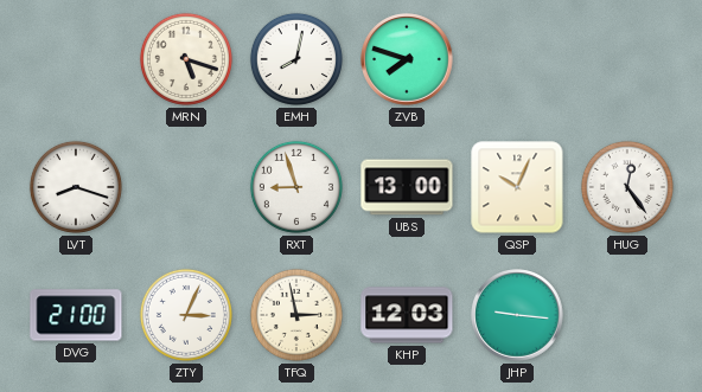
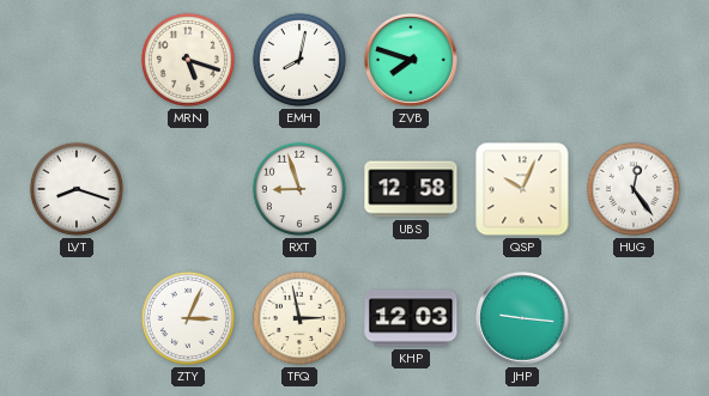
UBS: 13:00 -> 12:58
DVG: 21:00 -> none
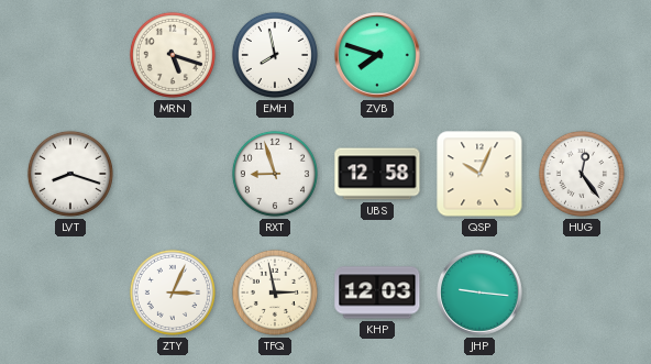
EMH: 8:02 -> 7:58
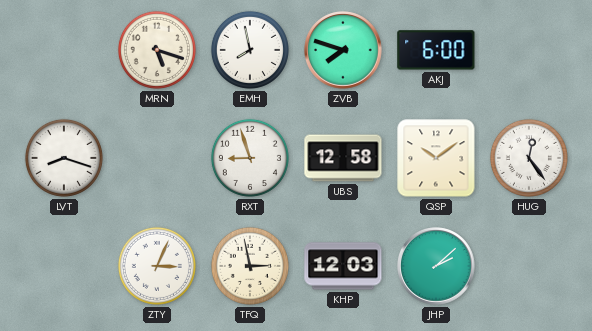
AKJ: none -> 6:00
QSP: 10:04 -> 10:09
JHP: 9:16 -> 2:08
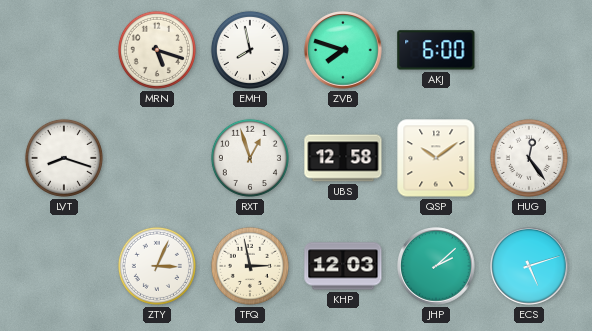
RXT: 8:57 -> 12:57
ECS: none -> 5:12
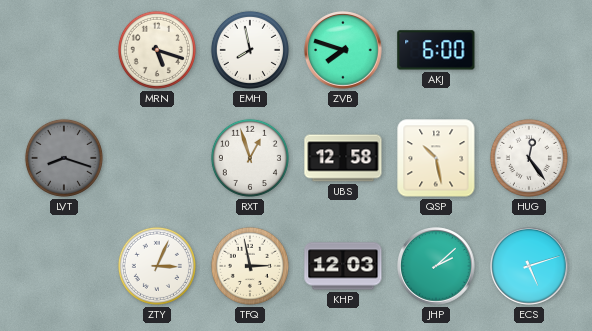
LVT dial: white -> grey
QSP: 10:09 -> 10:28
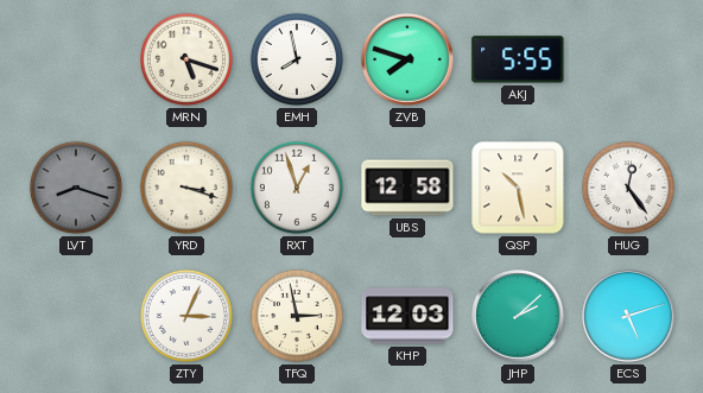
AKJ: 6:00 -> 5:55
YRD: none -> 3:18
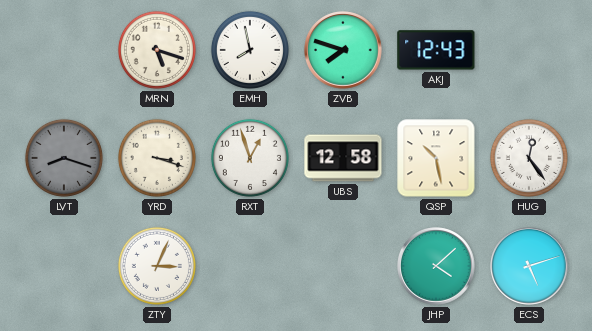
AKJ: 5:55 -> 12:43
TFQ: 2:58 -> none
KHP: 12:03 -> none
JHP: 2:08 -> 4:08
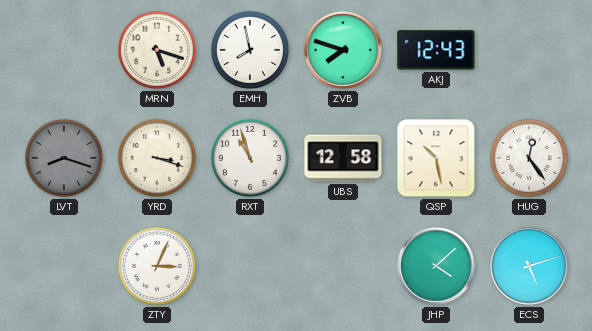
RXT: 12:57 -> 10:57
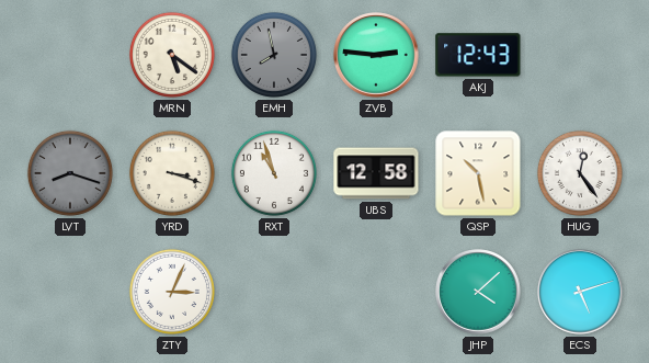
MRN: 5:18 -> 5:21
EMH dial: white -> grey
ZVB: 7:48 -> 2:46
